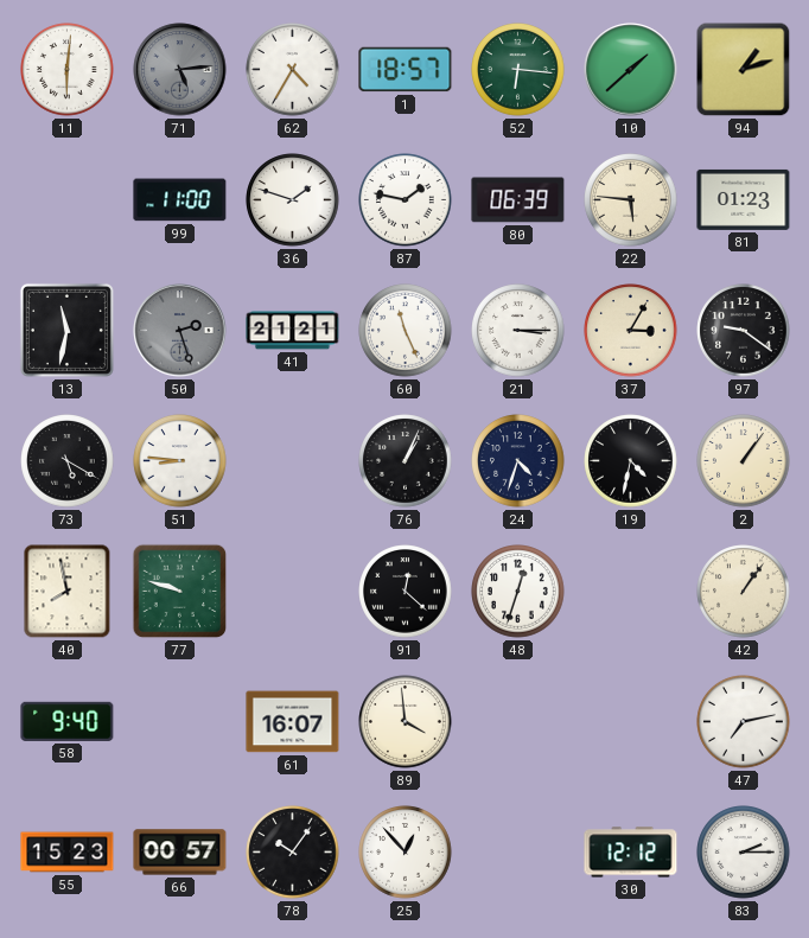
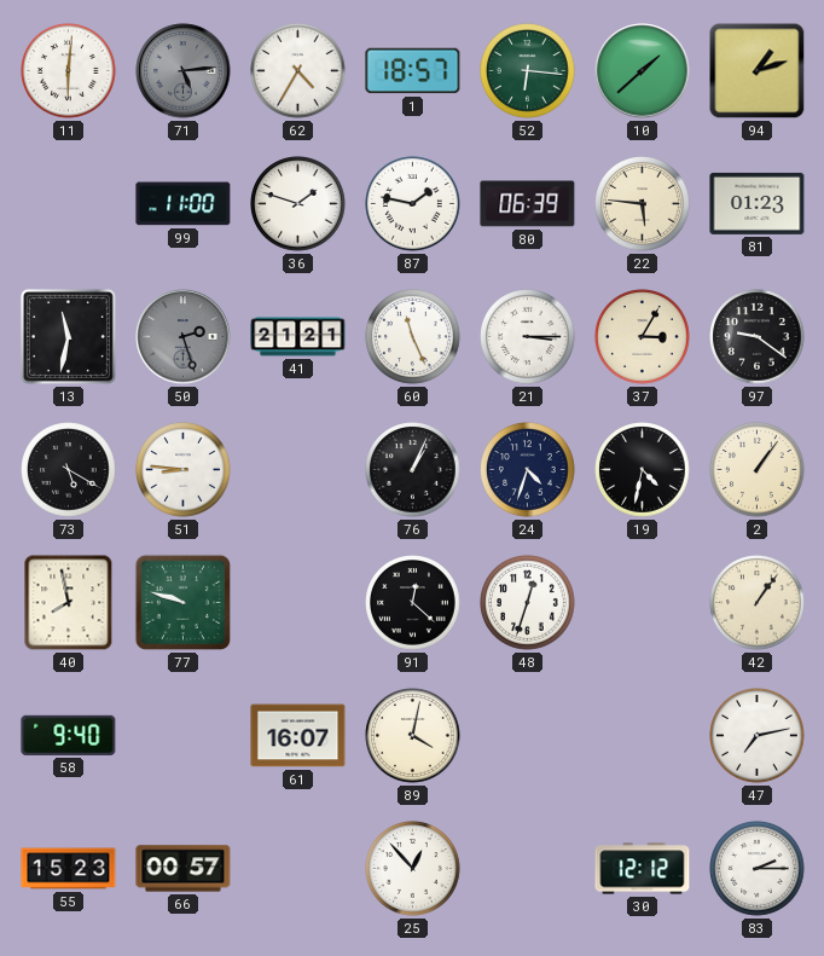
89: 3:59 -> 4:02
78: 10:06 -> none
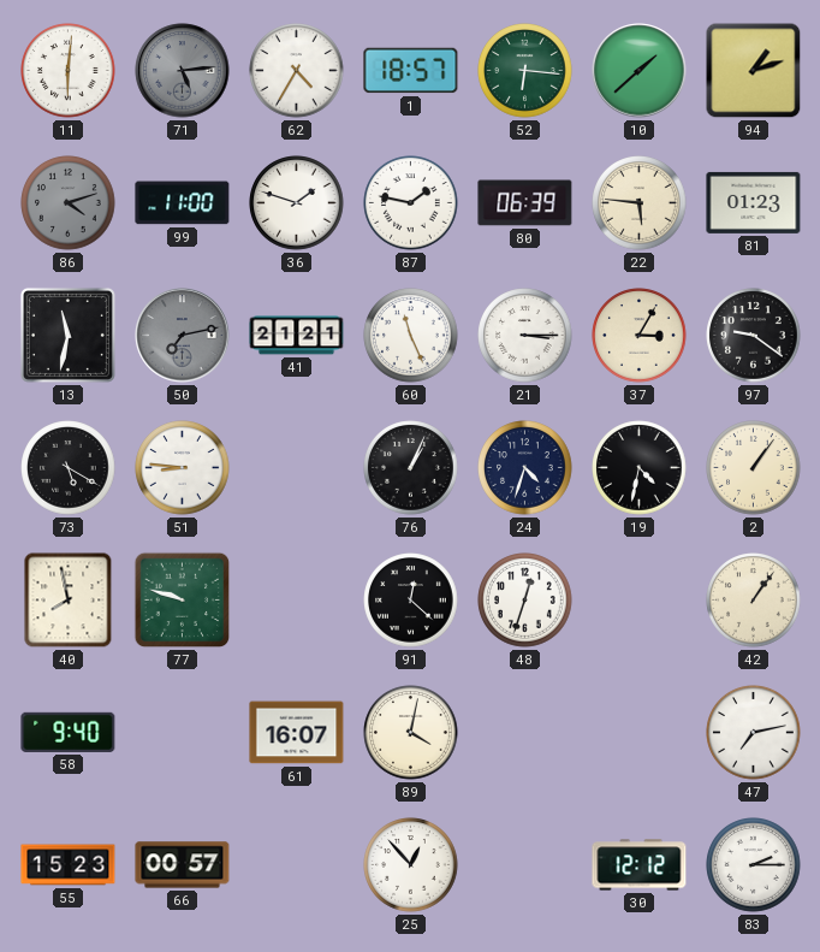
86: none -> 4:12
50: 2:27 -> 7:13
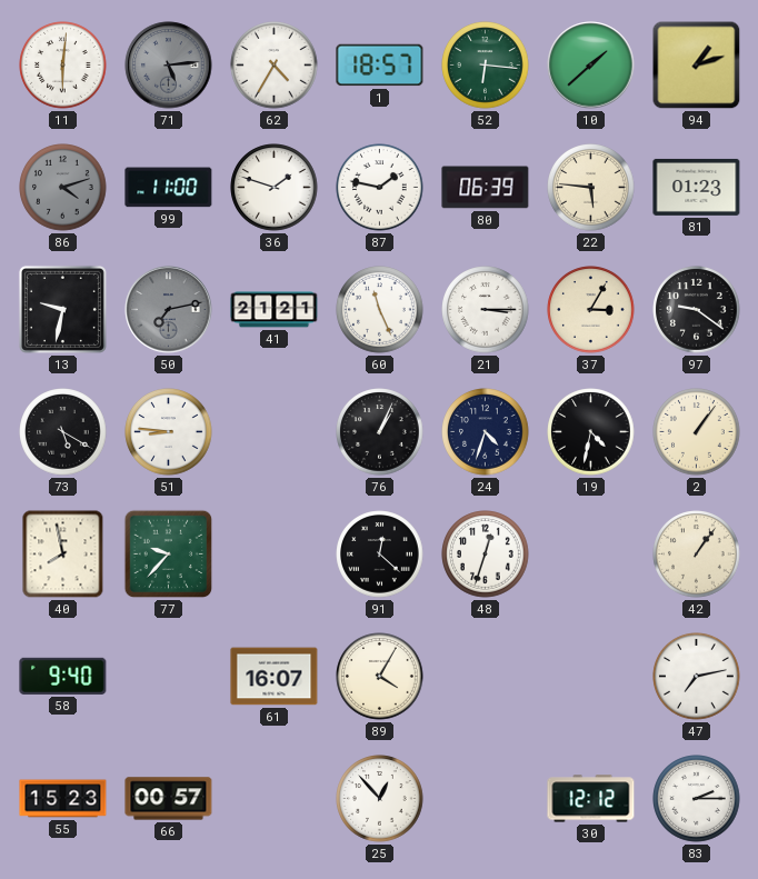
13: 11:32 -> 9:32
77: 9:48 -> 9:37
89: 4:02 -> 4:05
